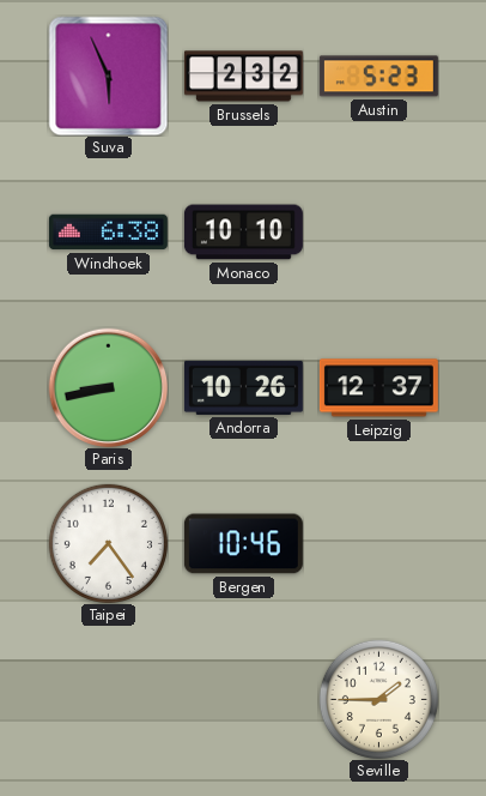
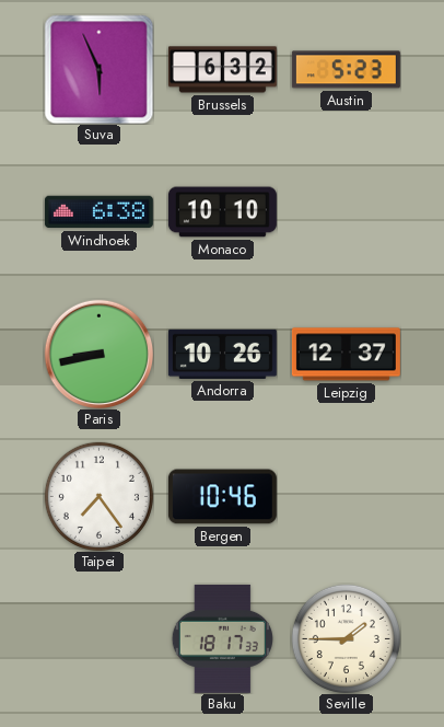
Brussels: 2:32 -> 6:32
Baku: none -> 18:17
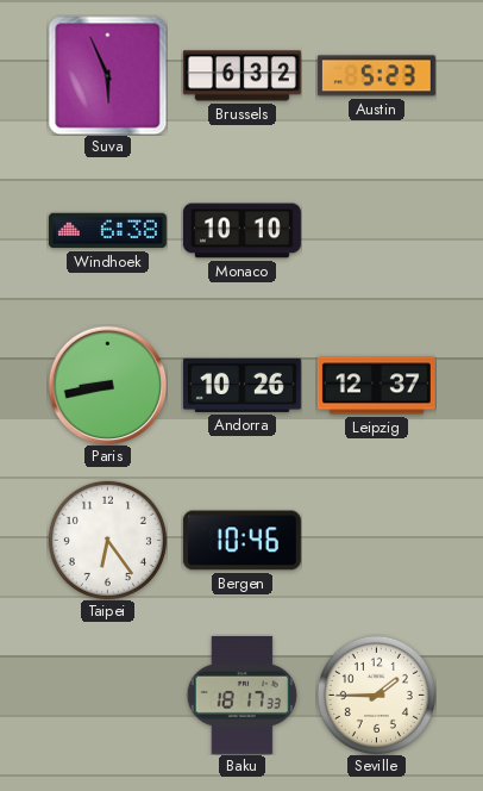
Taipei: 7:24 -> 6:24
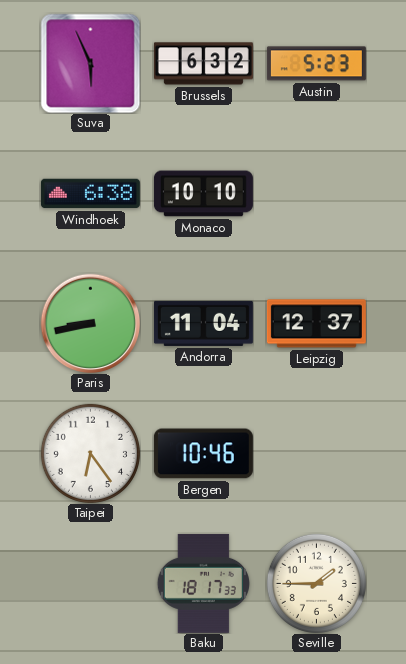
Andorra: 10:26 -> 11:04
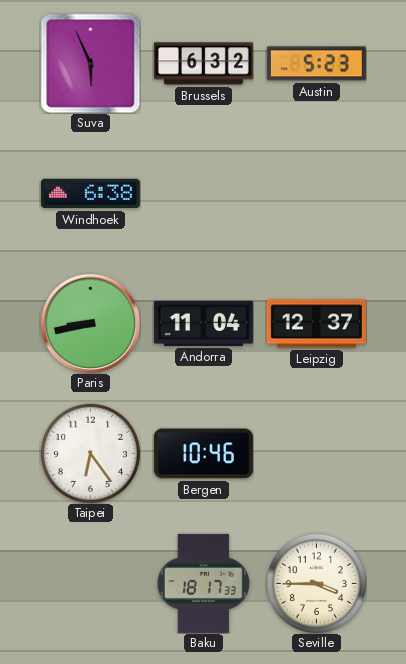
Monaco: 10:10 -> none
Seville: 1:45 -> 3:45
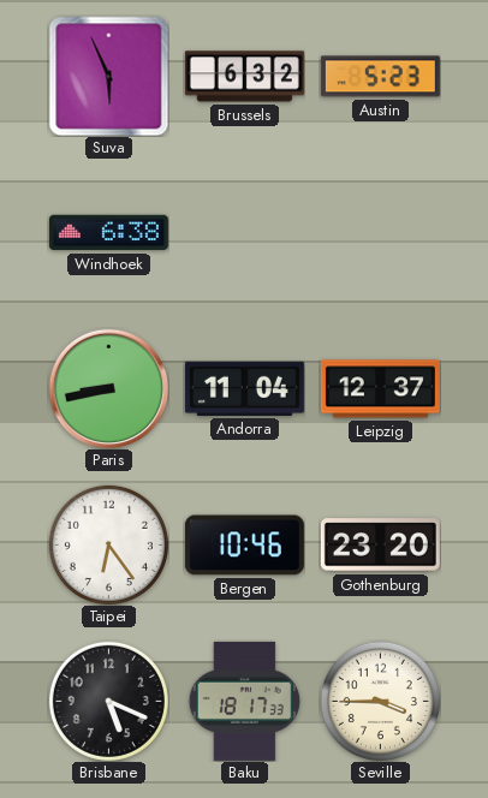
Gothenburg: none -> 23:20
Brisbane: none -> 5:19
